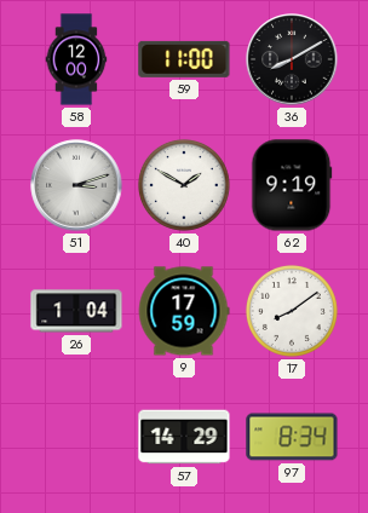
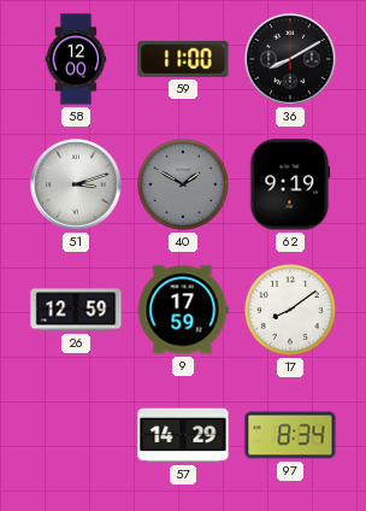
40 dial: white -> grey
26: 1:04 -> 12:59
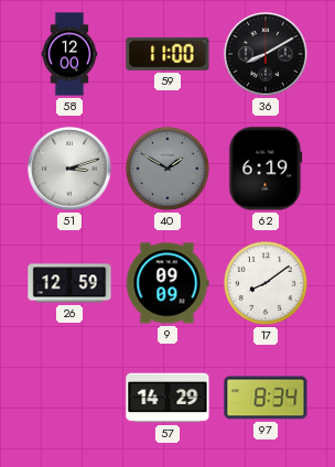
62: 9:19 -> 6:19
9: 17:59 -> 09:09
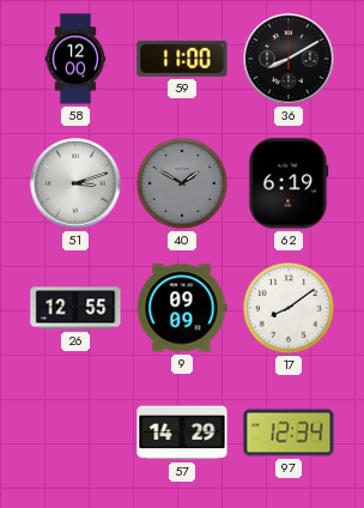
26: 12:59 -> 12:55
97: 8:34 -> 12:34
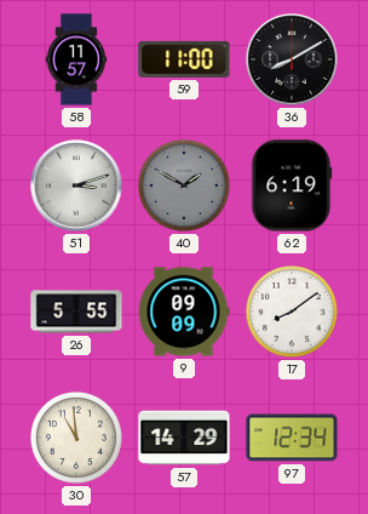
58: 12:00 -> 11:57
26: 12:55 -> 5:55
30: none -> 10:59
